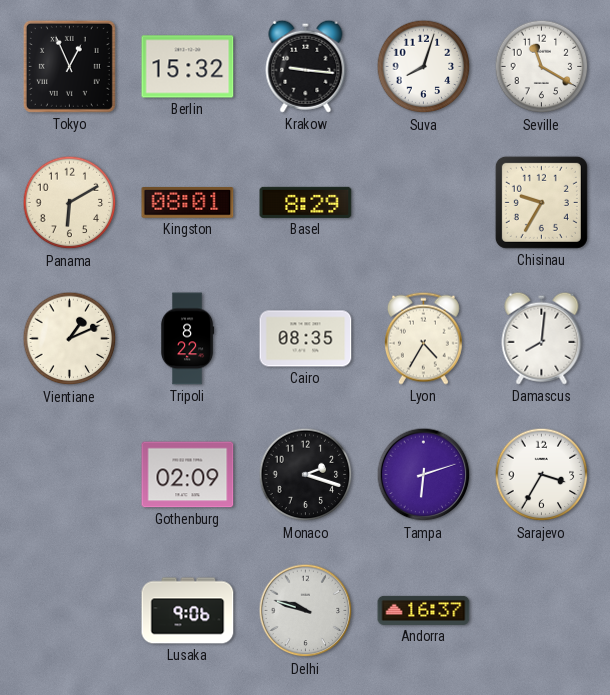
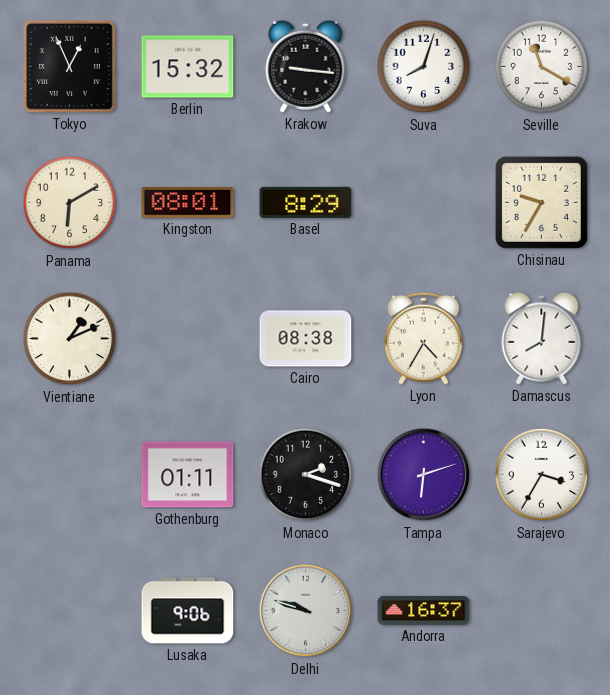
Tripoli: 8:22 -> none
Cairo: 08:35 -> 08:38
Gothenburg: 02:09 -> 01:11
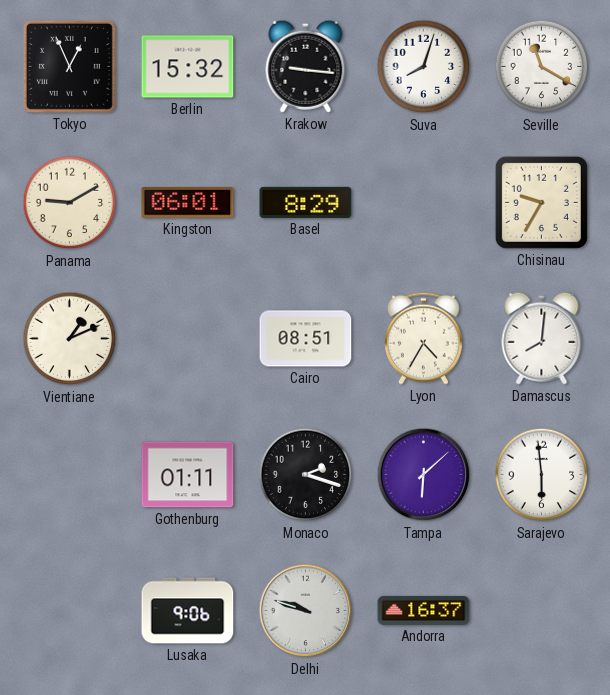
Panama: 6:10 -> 9:10
Kingston: 08:01 -> 06:01
Cairo: 08:38 -> 08:51
Tampa: 6:12 -> 6:08
Sarajevo: 3:35 -> 5:59
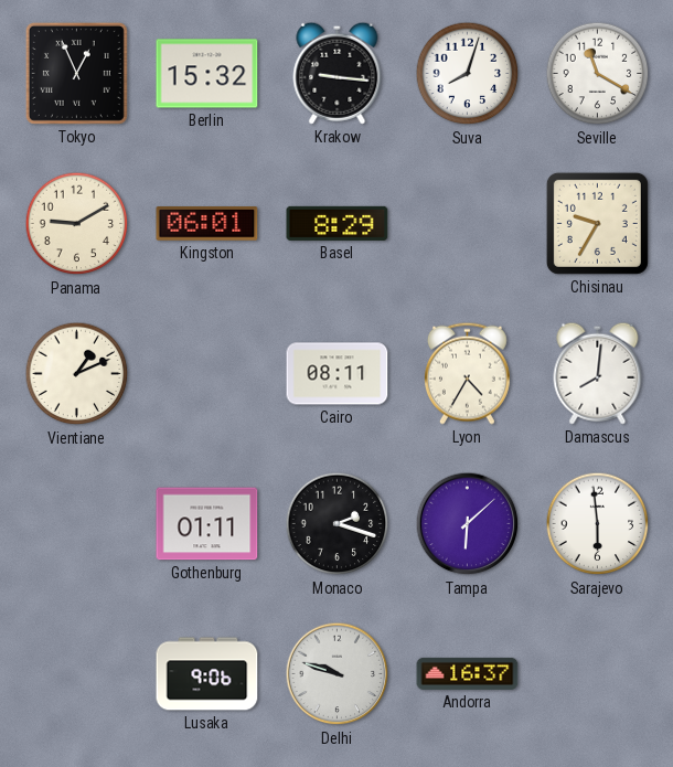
Cairo: 08:51 -> 08:11
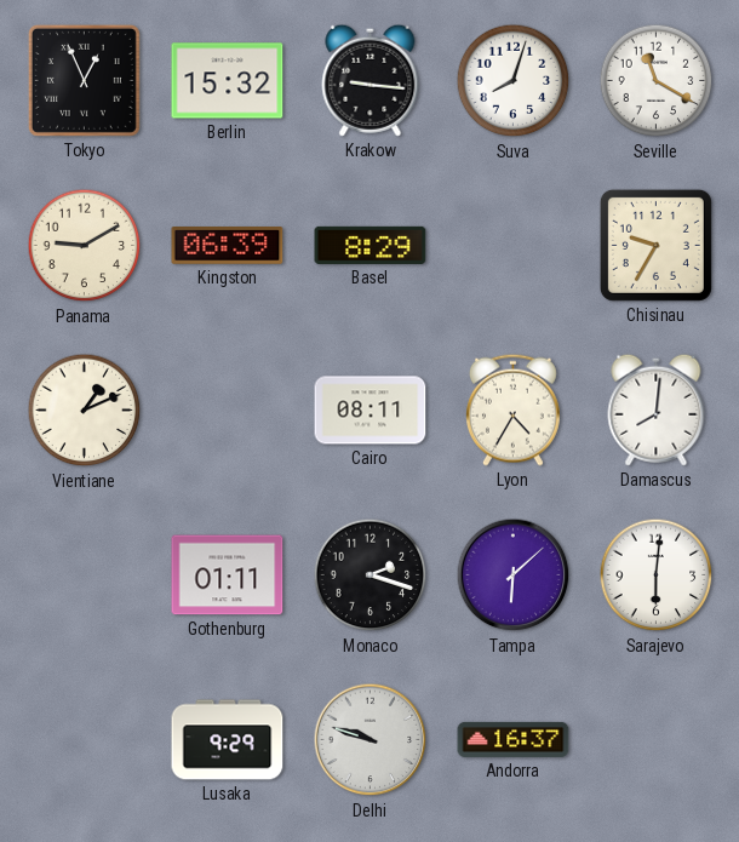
Kingston: 06:01 -> 06:39
Sarajevo: 5:59 -> 6:01
Lusaka: 9:06 -> 9:29
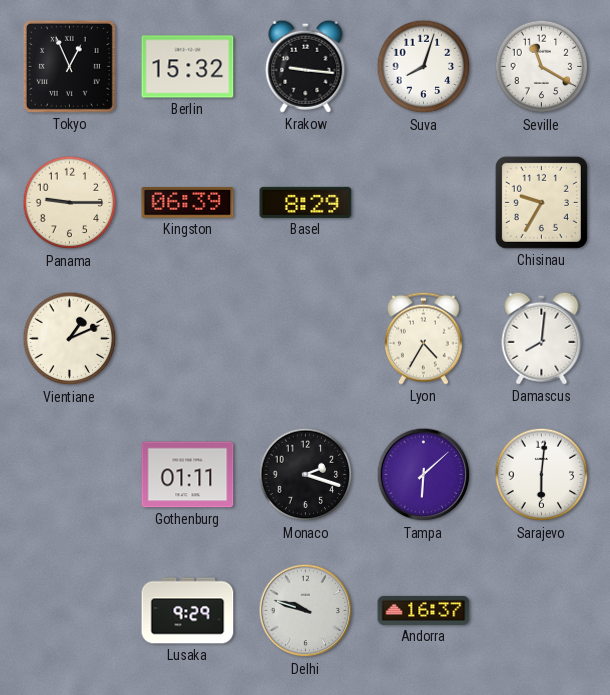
Panama: 9:10 -> 9:15
Cairo: 08:11 -> none
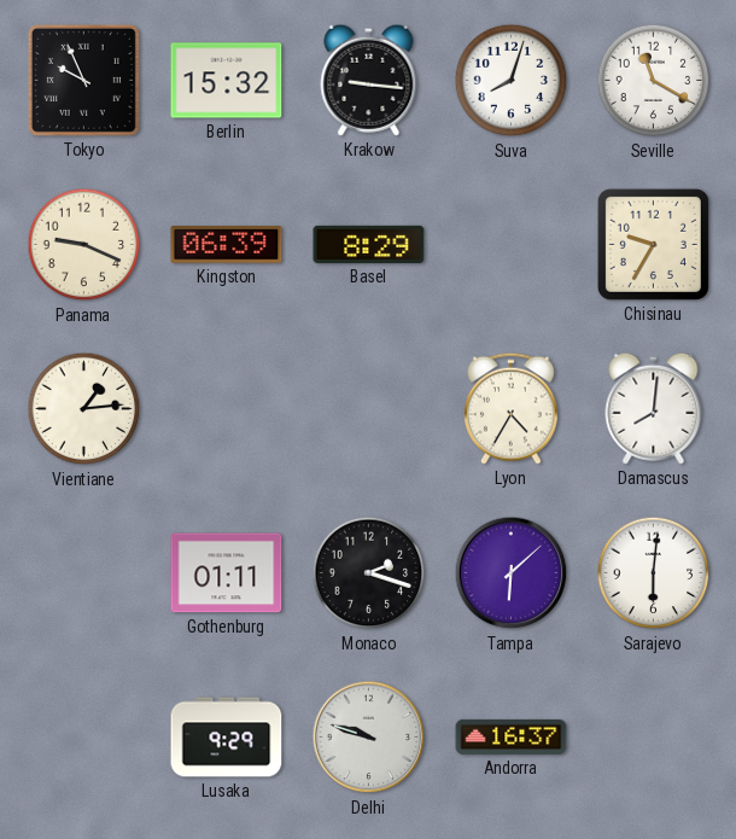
Tokyo: 12:56 -> 9:56
Panama: 9:15 -> 9:19
Vientiane: 1:11 -> 1:14
